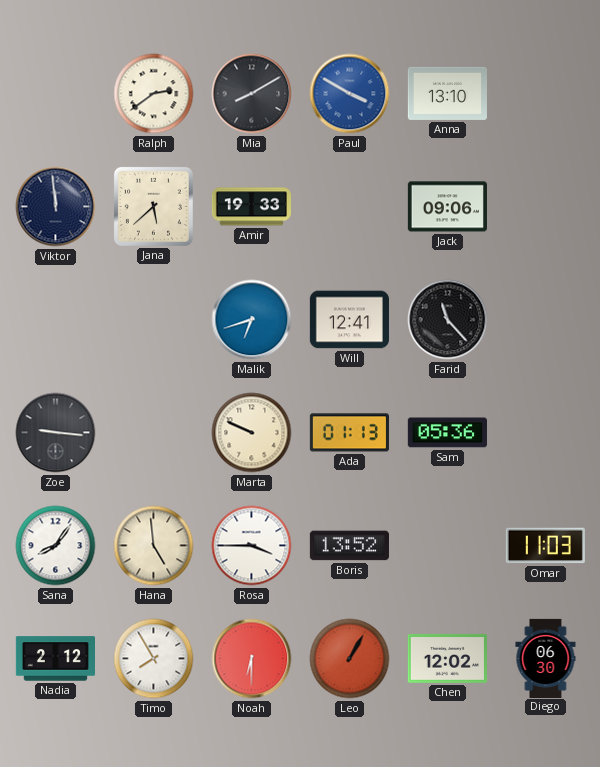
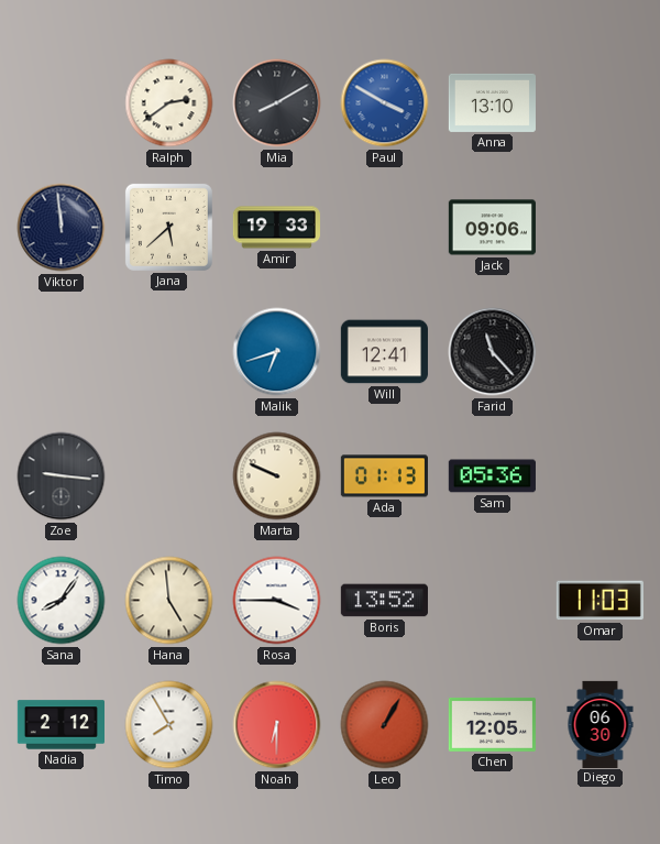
Chen: 12:02 -> 12:05
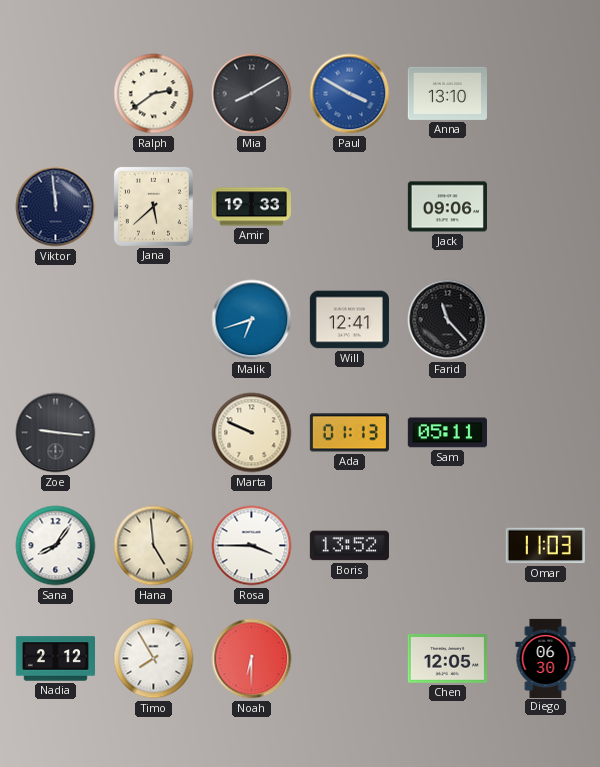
Sam: 05:36 -> 05:11
Leo: 1:05 -> none
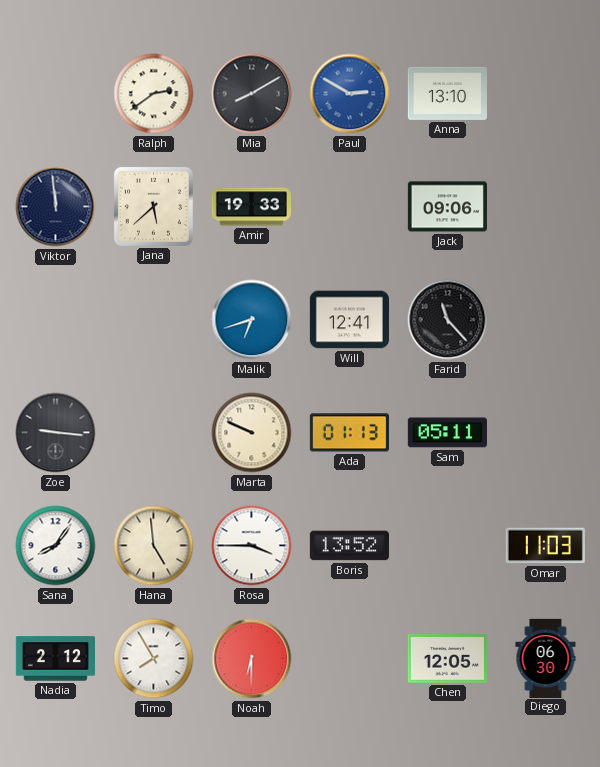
Paul: 3:50 -> 2:50
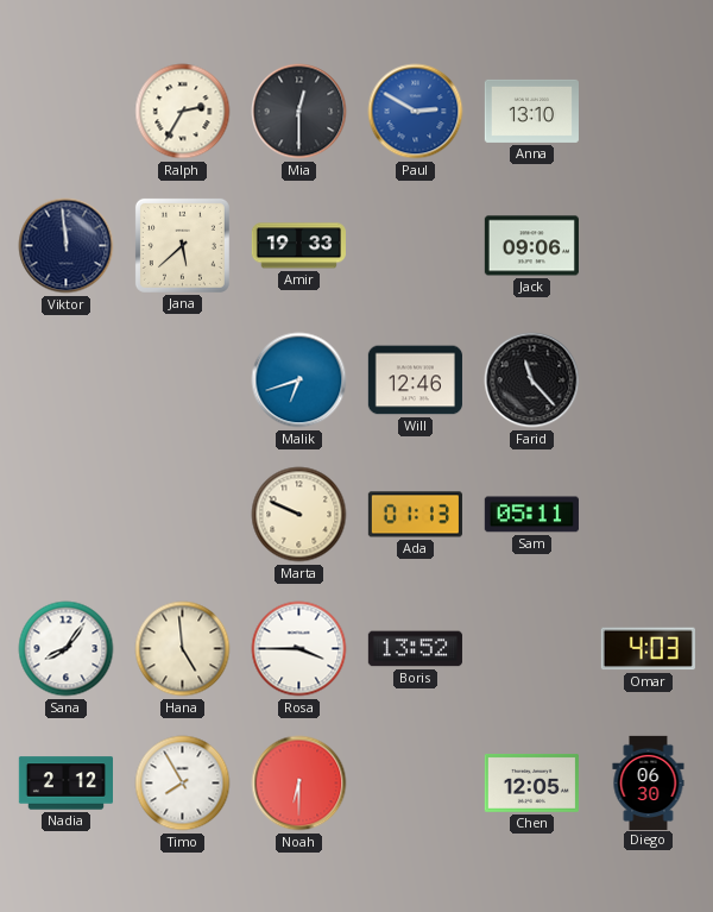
Ralph: 2:39 -> 2:35
Mia: 8:10 -> 12:30
Will: 12:41 -> 12:46
Zoe: 9:16 -> none
Omar: 11:03 -> 4:03
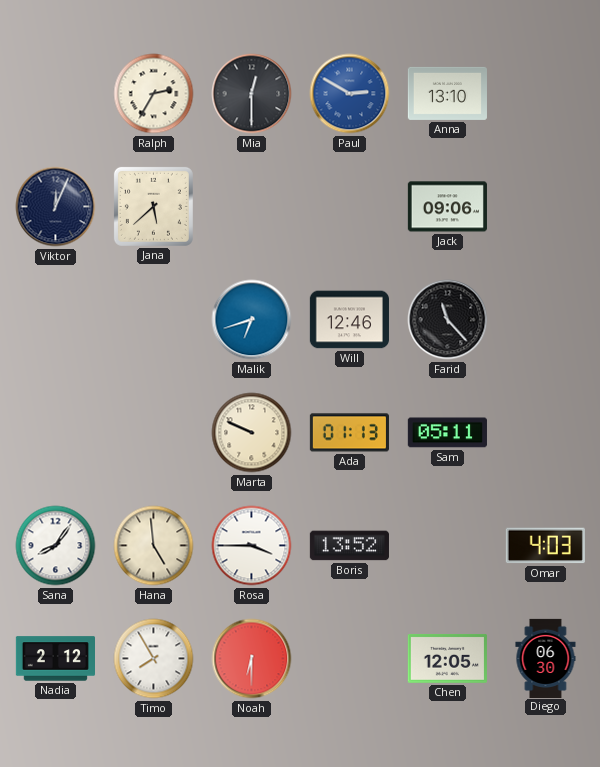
Viktor: 11:59 -> 12:04
Amir: 19:33 -> none
